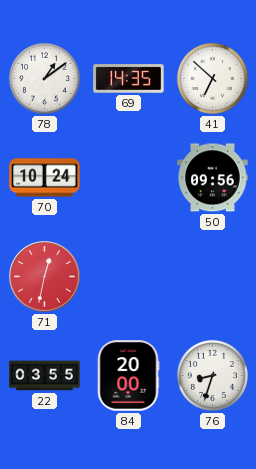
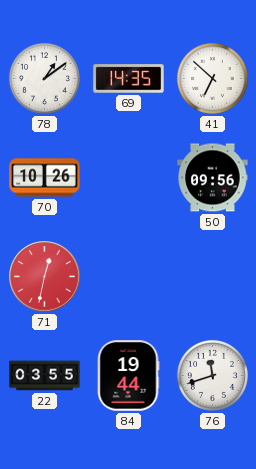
70: 10:24 -> 10:26
84: 20:00 -> 19:44
76: 8:33 -> 11:42
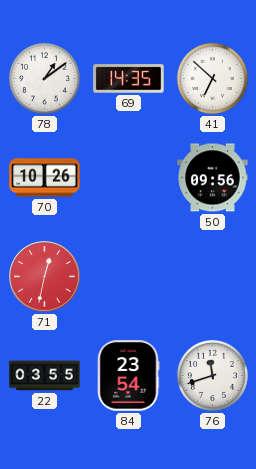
84: 19:44 -> 23:54
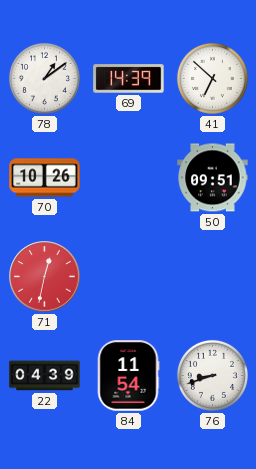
69: 14:35 -> 14:39
50: 09:56 -> 09:51
22: 03:55 -> 04:39
84: 23:54 -> 11:54
76: 11:42 -> 8:42
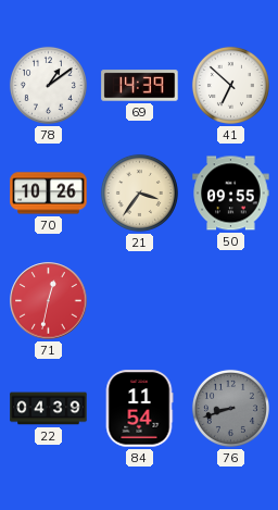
21: none -> 3:36
50: 09:51 -> 09:55
76 dial: white -> grey
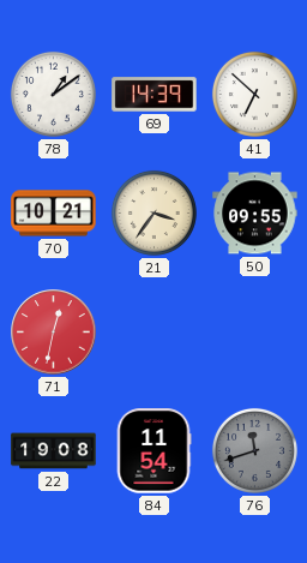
70: 10:26 -> 10:21
22: 04:39 -> 19:08
76: 8:42 -> 11:42
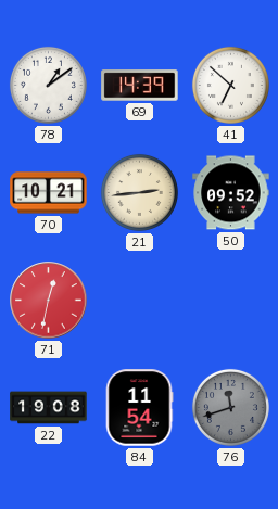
21: 3:36 -> 2:44
50: 09:55 -> 09:52
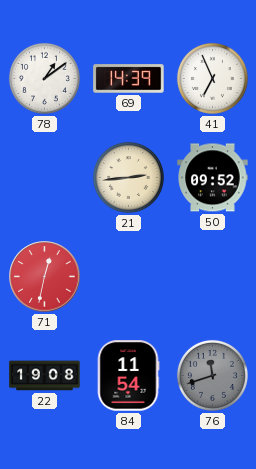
41: 6:52 -> 6:56
70: 10:21 -> none
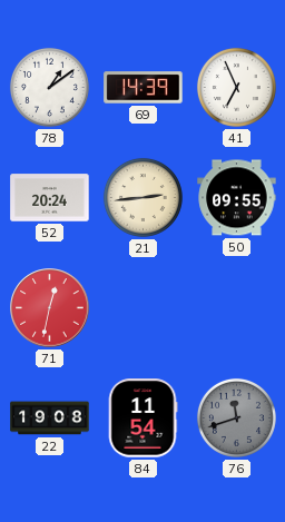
52: none -> 20:24
50: 09:52 -> 09:55
